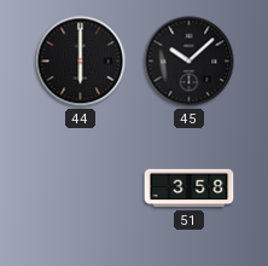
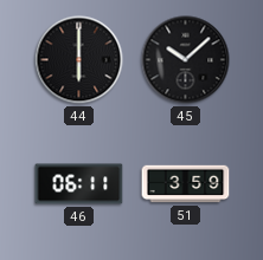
46: none -> 06:11
51: 3:58 -> 3:59
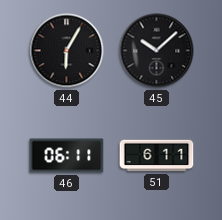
44: 6:00 -> 6:05
51: 3:59 -> 6:11
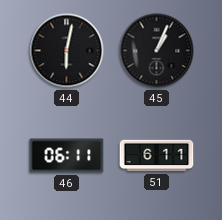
44: 6:05 -> 6:02
45: 10:08 -> 1:04
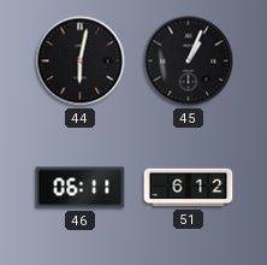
51: 6:11 -> 6:12
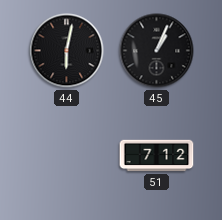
46: 06:11 -> none
51: 6:12 -> 7:12
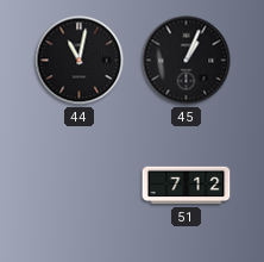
44: 6:02 -> 11:02
